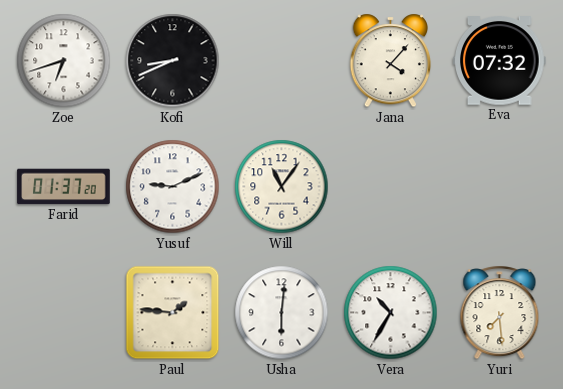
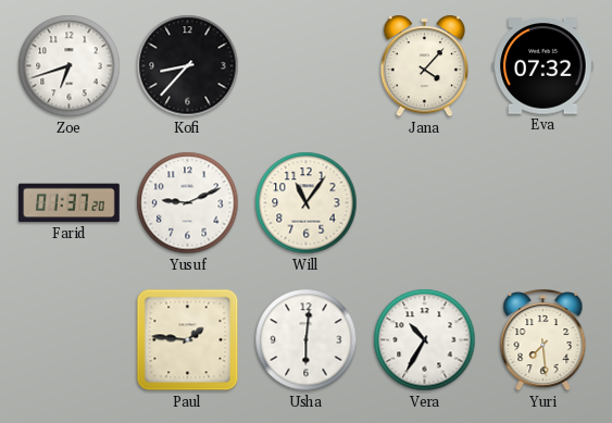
Kofi: 8:41 -> 8:37
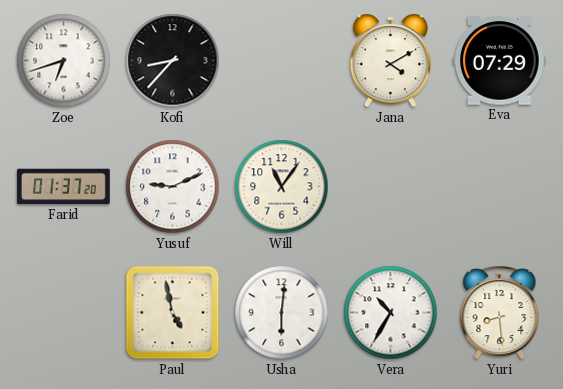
Jana: 4:07 -> 4:10
Eva: 07:32 -> 07:29
Paul: 1:46 -> 4:58
Yuri: 7:29 -> 8:29
